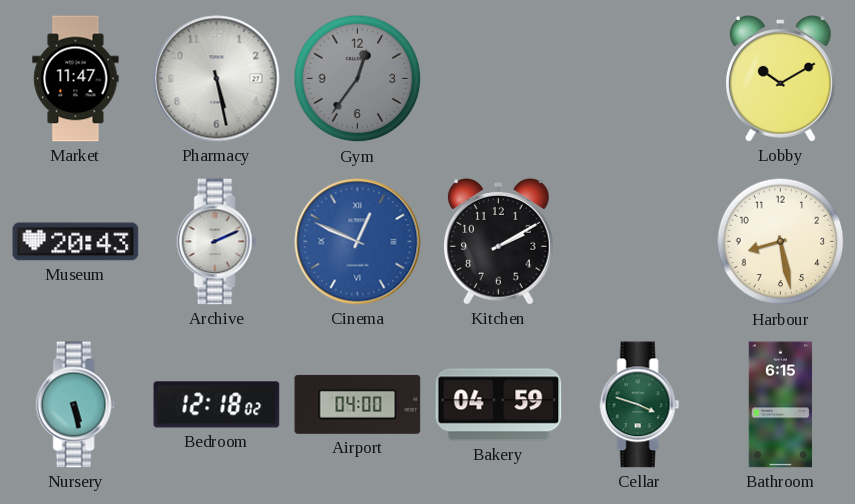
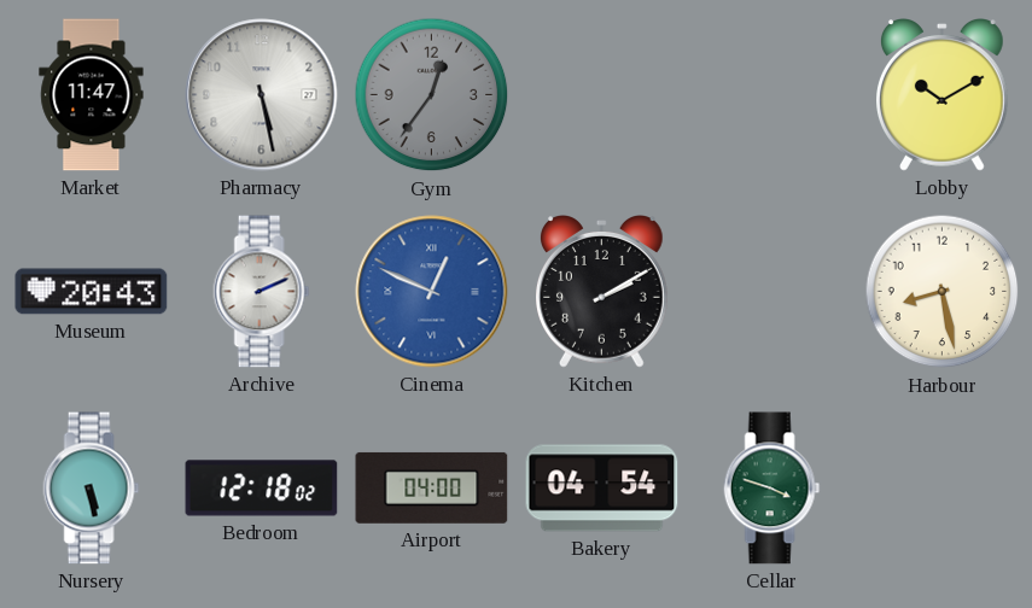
Bakery: 04:59 -> 04:54
Bathroom: 6:15 -> none
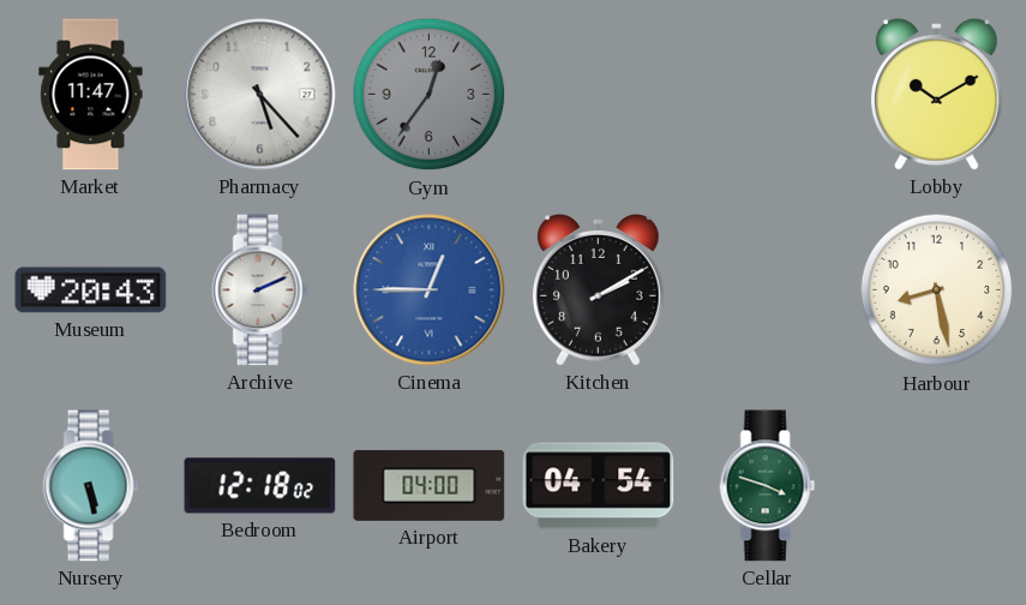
Pharmacy: 5:28 -> 5:23
Cinema: 12:49 -> 12:45
